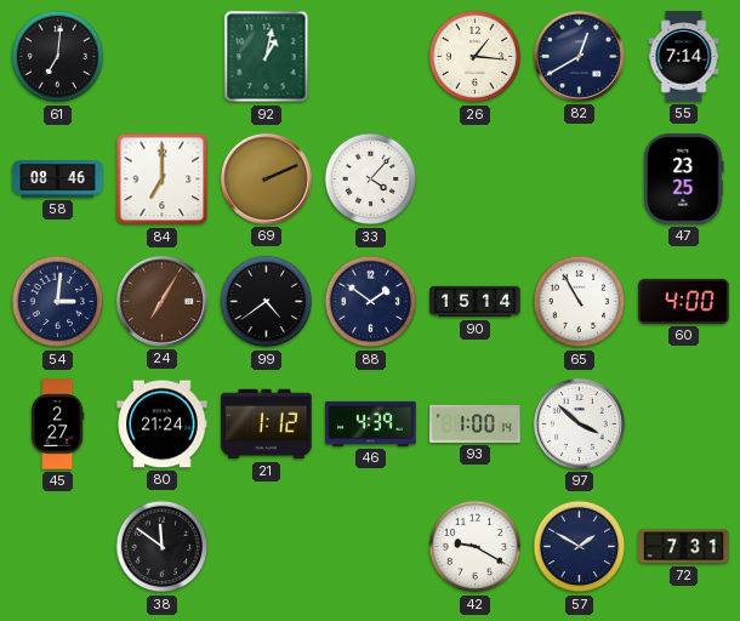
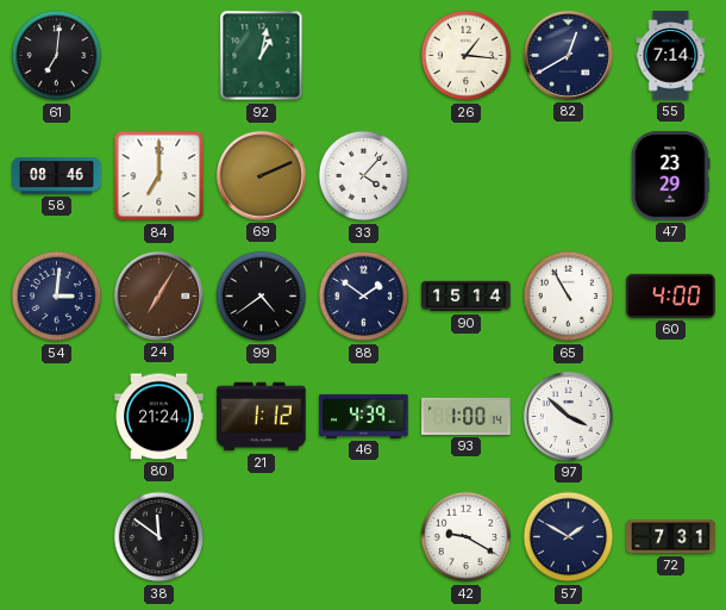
47: 23:25 -> 23:29
45: 2:27 -> none
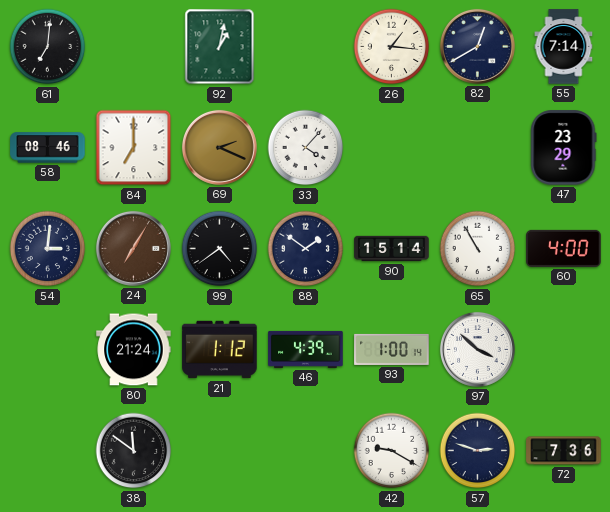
69: 2:11 -> 2:19
57: 1:50 -> 2:48
72: 7:31 -> 7:36
